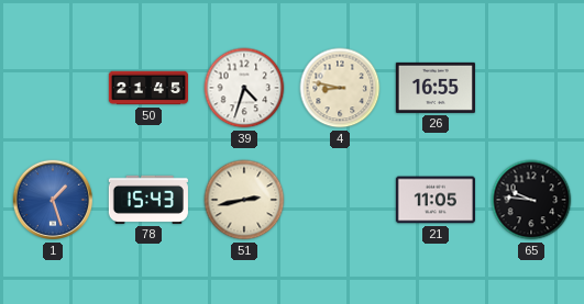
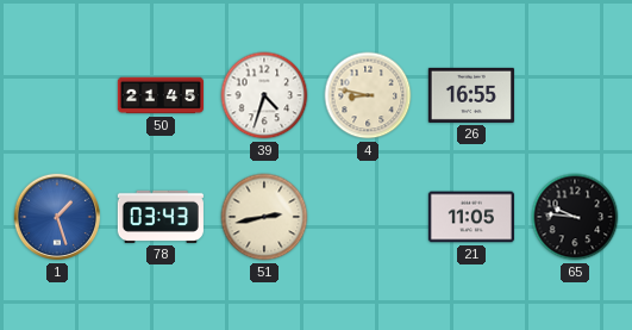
78: 15:43 -> 03:43
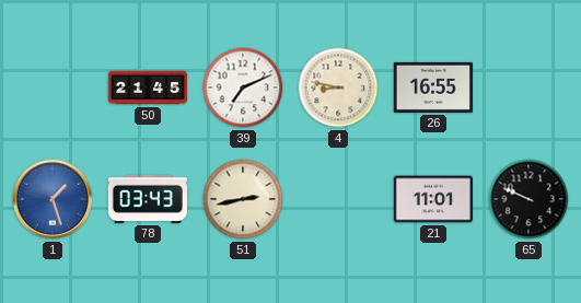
39: 4:33 -> 7:11
21: 11:05 -> 11:01
65: 9:46 -> 9:49
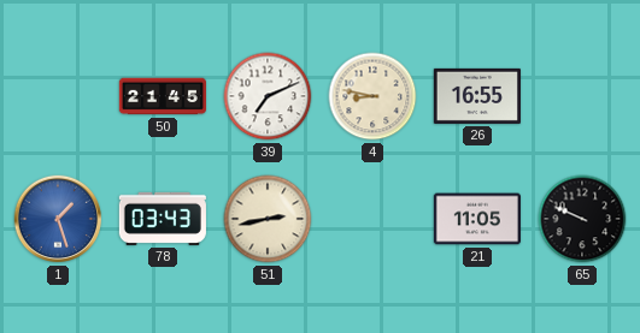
21: 11:01 -> 11:05
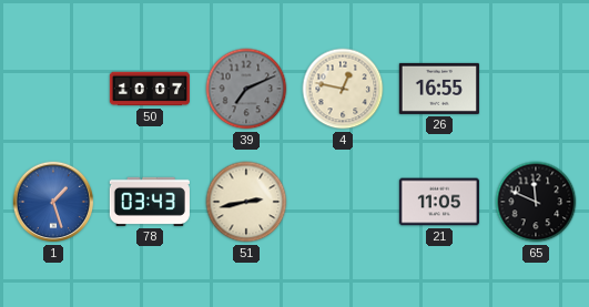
50: 21:45 -> 10:07
39 dial: white -> grey
4: 8:47 -> 12:47
65: 9:49 -> 11:49
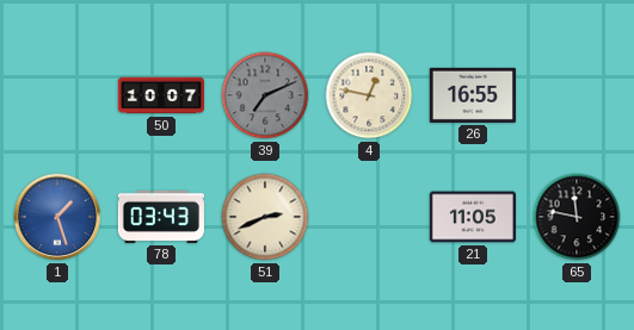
51: 2:43 -> 2:41
65: 11:49 -> 11:47
